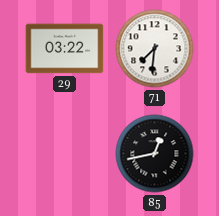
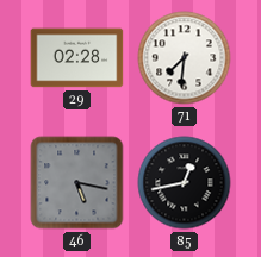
29: 03:22 -> 02:28
46: none -> 5:17
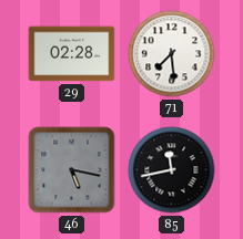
71: 7:31 -> 7:29
85: 12:43 -> 11:43
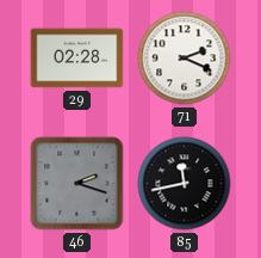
71: 7:29 -> 2:19
46: 5:17 -> 2:18
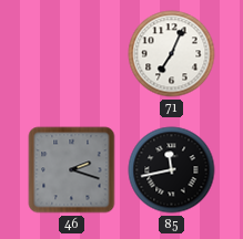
29: 02:28 -> none
71: 2:19 -> 7:04
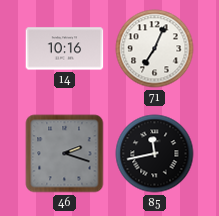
14: none -> 10:16
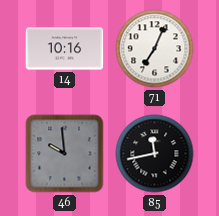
46: 2:18 -> 9:59
